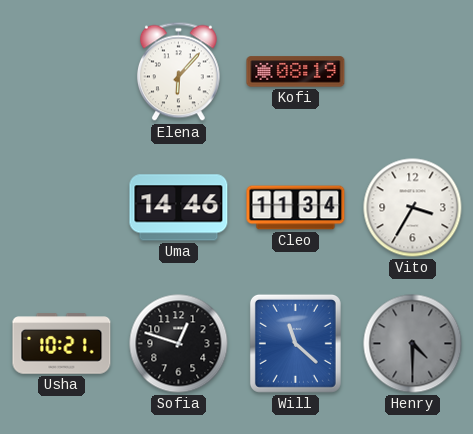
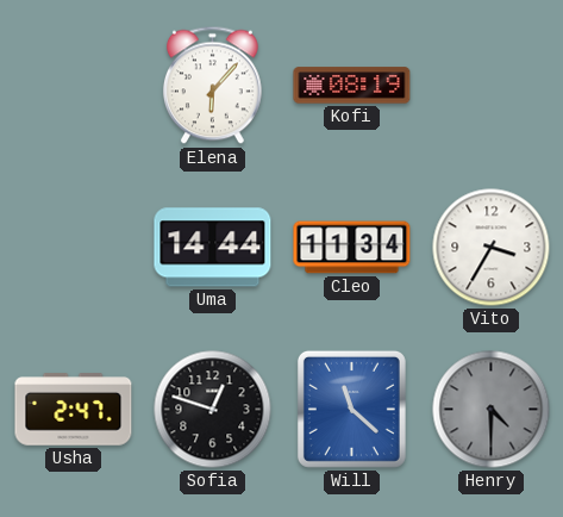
Uma: 14:46 -> 14:44
Usha: 10:21 -> 2:47
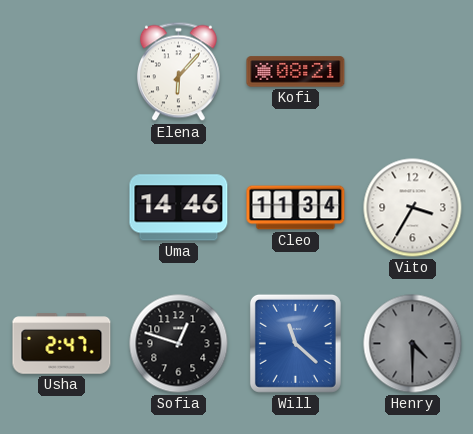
Kofi: 08:19 -> 08:21
Uma: 14:44 -> 14:46
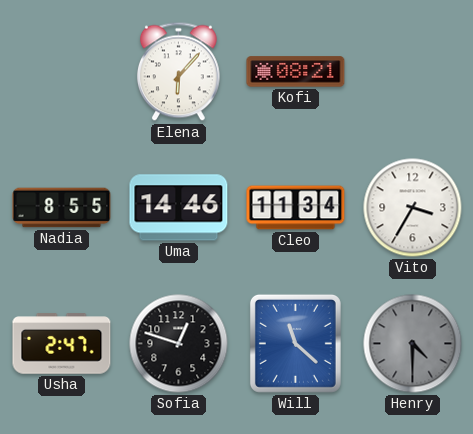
Nadia: none -> 8:55
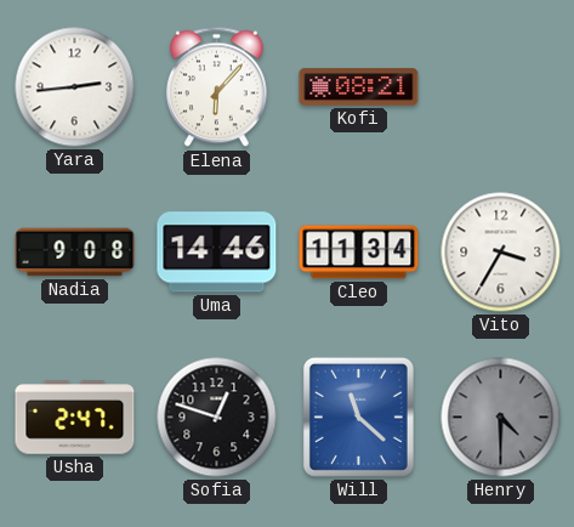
Yara: none -> 2:44
Nadia: 8:55 -> 9:08
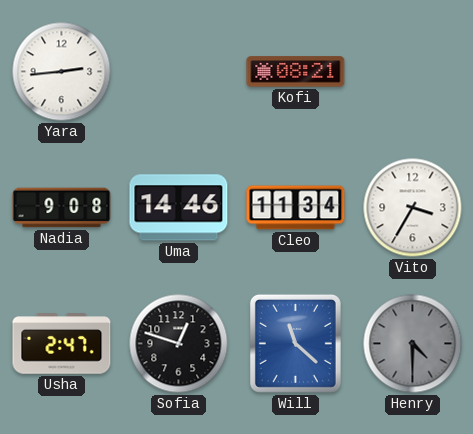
Elena: 6:07 -> none
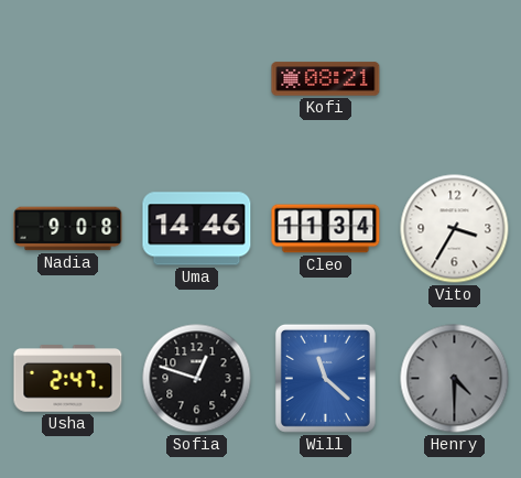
Yara: 2:44 -> none
